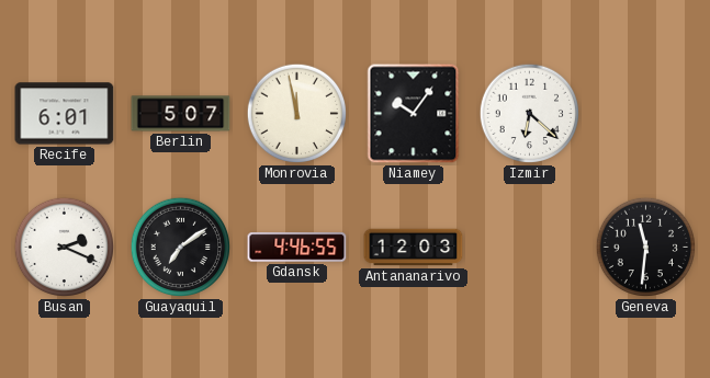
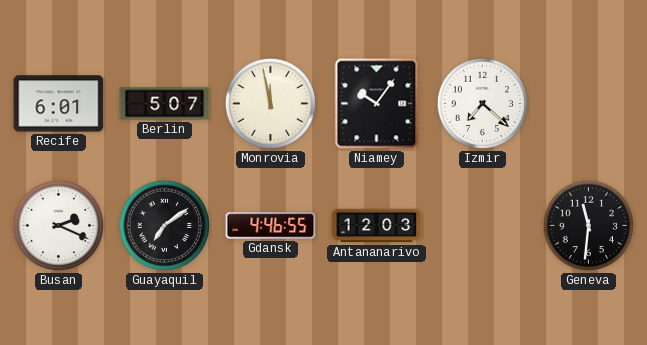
Izmir: 6:22 -> 7:22
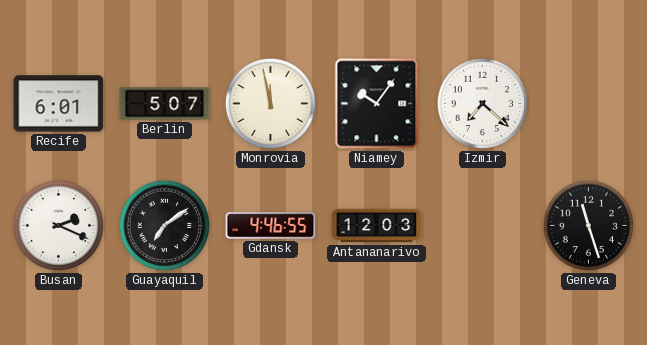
Geneva: 11:31 -> 11:27
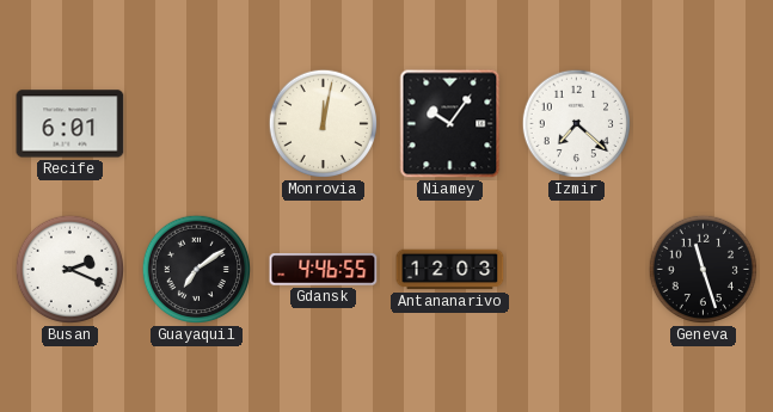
Berlin: 5:07 -> none
Monrovia: 11:58 -> 12:02
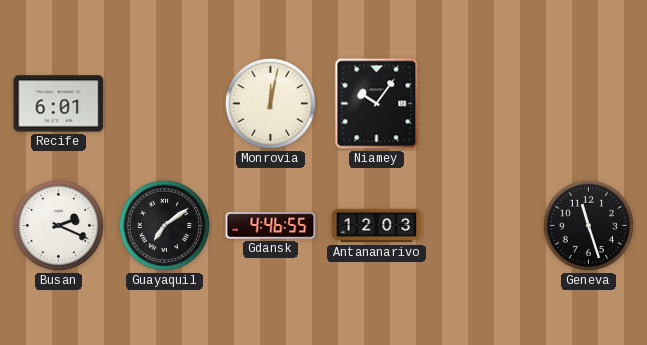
Izmir: 7:22 -> none
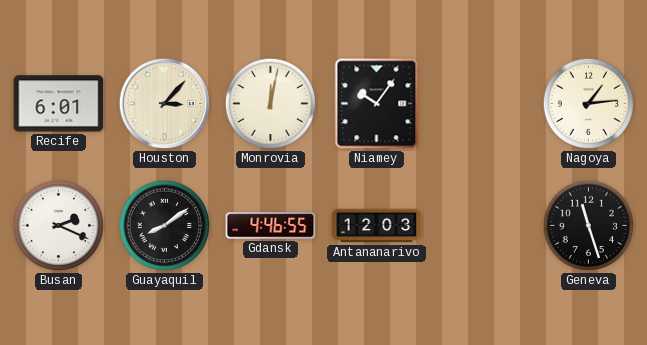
Houston: none -> 3:07
Nagoya: none -> 1:14
Guayaquil: 7:09 -> 8:09
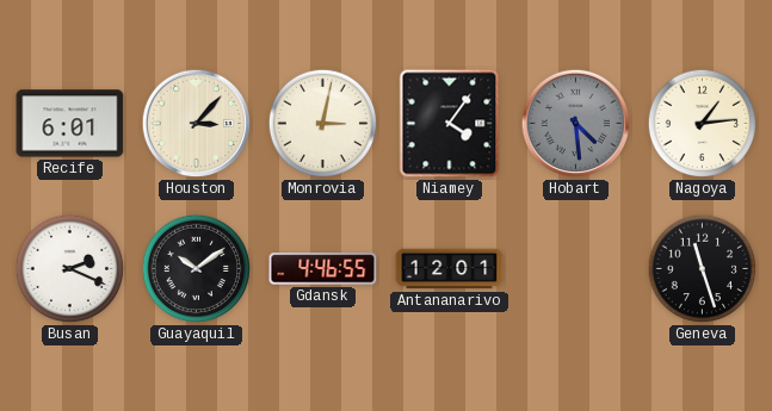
Monrovia: 12:02 -> 3:02
Niamey: 10:06 -> 4:06
Hobart: none -> 4:29
Guayaquil: 8:09 -> 10:09
Antananarivo: 12:03 -> 12:01
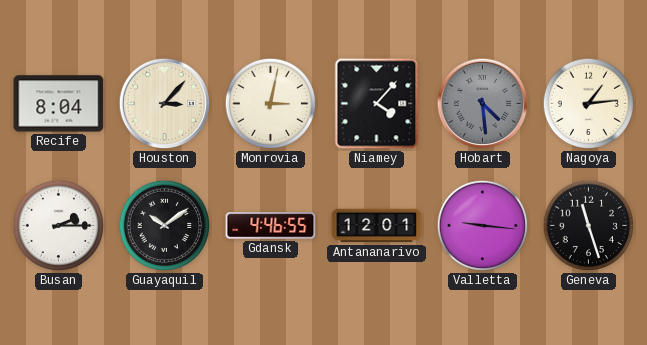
Recife: 6:01 -> 8:04
Niamey: 4:06 -> 4:07
Busan: 2:19 -> 2:15
Valletta: none -> 9:16
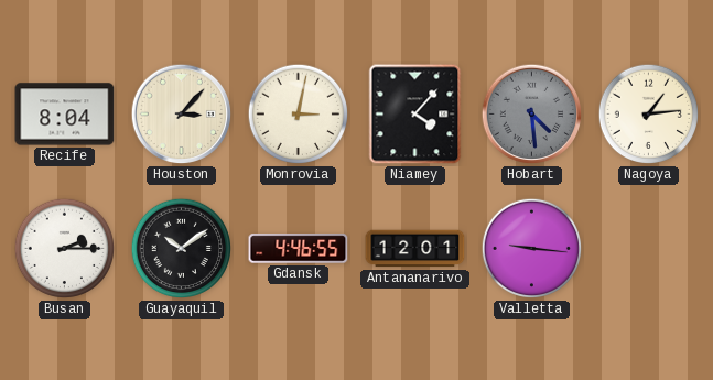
Geneva: 11:27 -> none
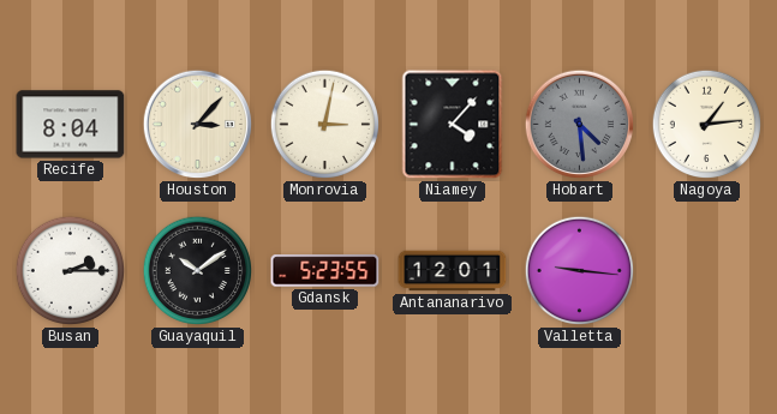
Gdansk: 4:46 -> 5:23
